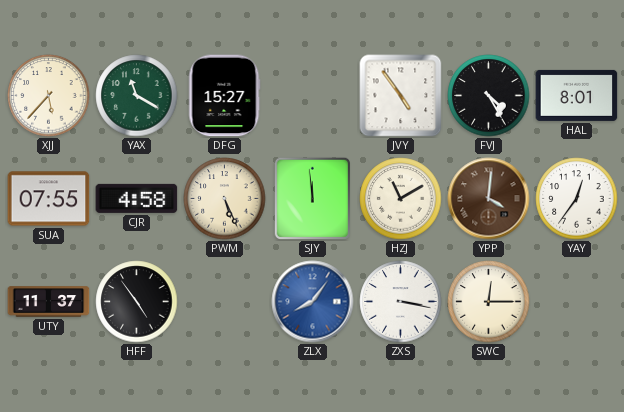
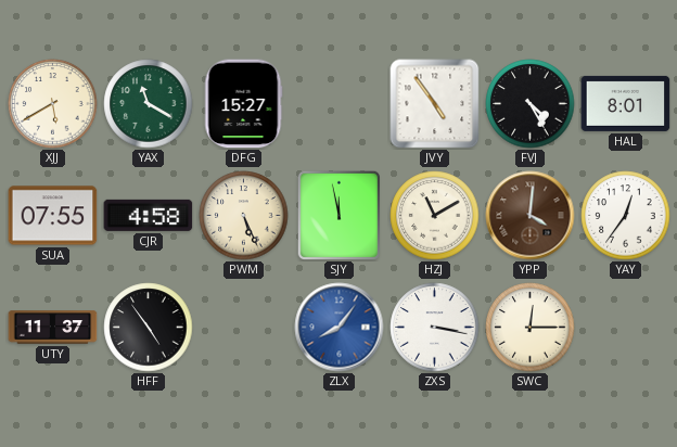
XJJ: 5:37 -> 5:40
SJY: 11:59 -> 11:58
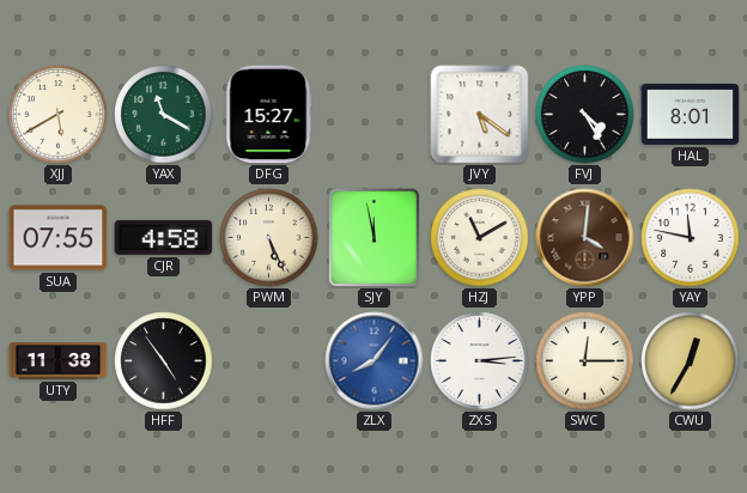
JVY: 4:54 -> 5:21
YAY: 12:36 -> 11:47
UTY: 11:37 -> 11:38
ZXS: 3:17 -> 3:14
CWU: none -> 12:35
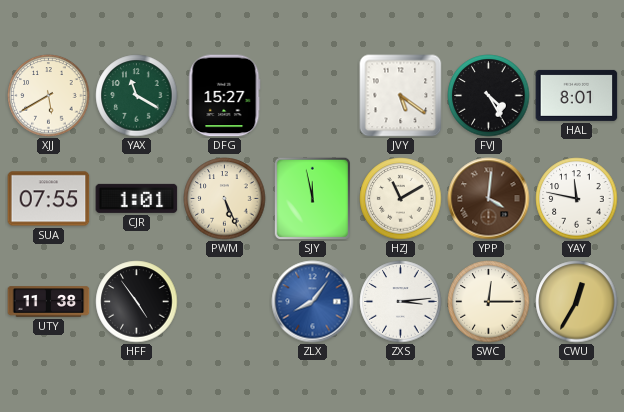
CJR: 4:58 -> 1:01
